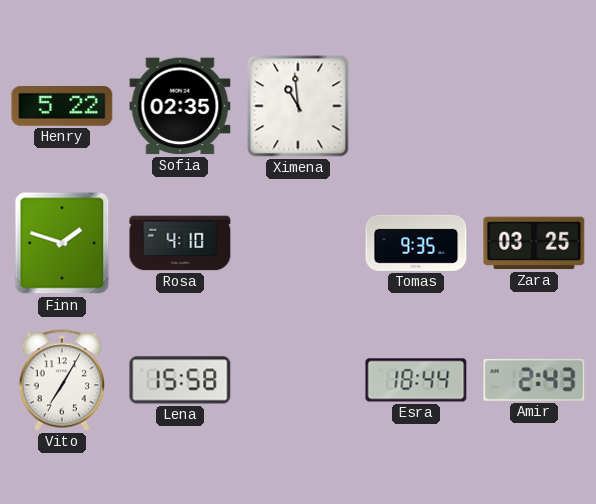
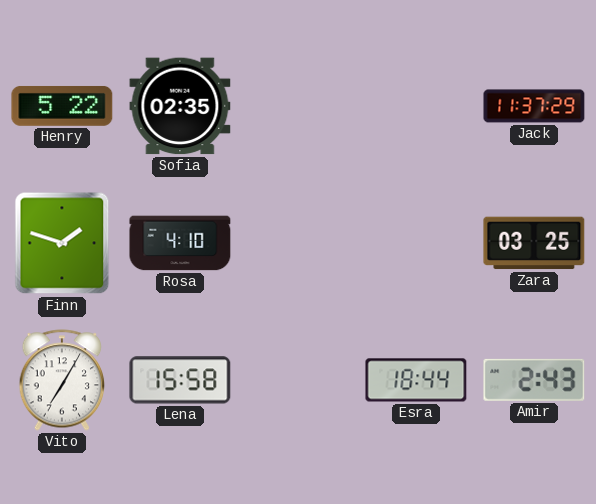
Ximena: 10:59 -> none
Jack: none -> 11:37
Tomas: 9:35 -> none
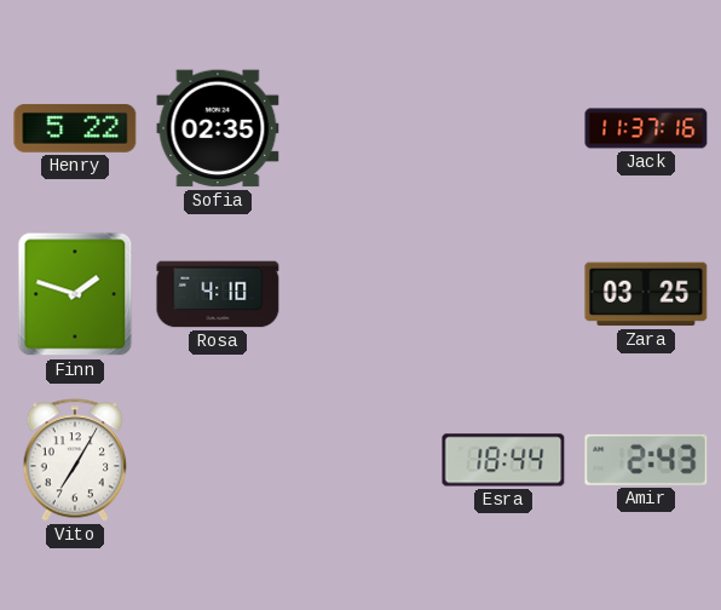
Jack: 11:37:29 -> 11:37:16
Lena: 15:58 -> none
